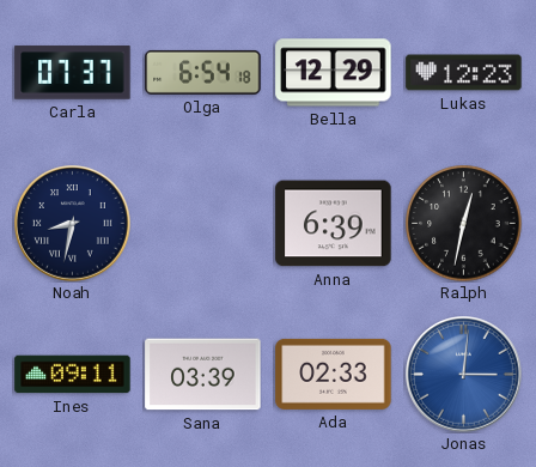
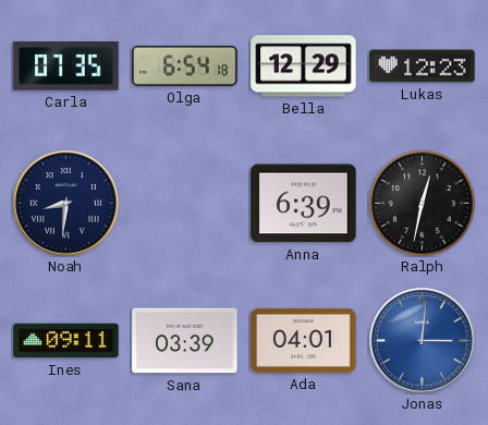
Carla: 07:37 -> 07:35
Noah: 8:32 -> 8:31
Ada: 02:33 -> 04:01
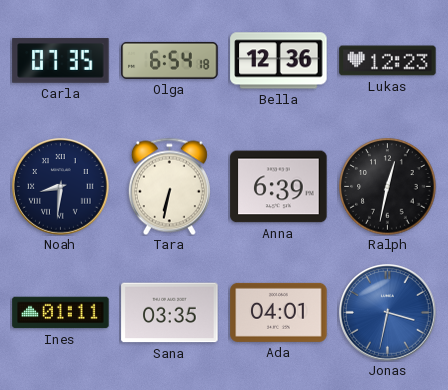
Bella: 12:29 -> 12:36
Tara: none -> 6:32
Ines: 09:11 -> 01:11
Sana: 03:39 -> 03:35
Jonas: 3:01 -> 3:32
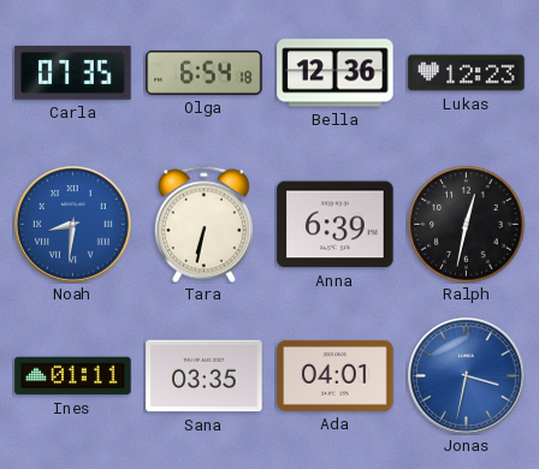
Noah dial: navy -> blue
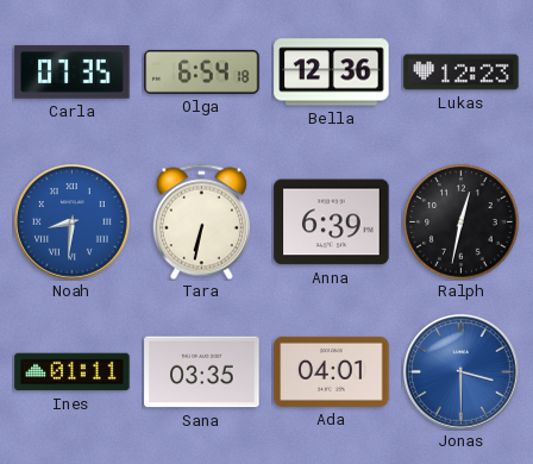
Jonas: 3:32 -> 3:30
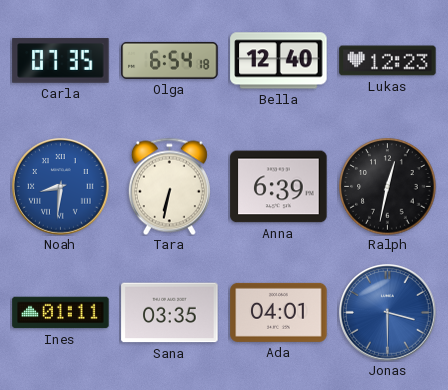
Bella: 12:36 -> 12:40
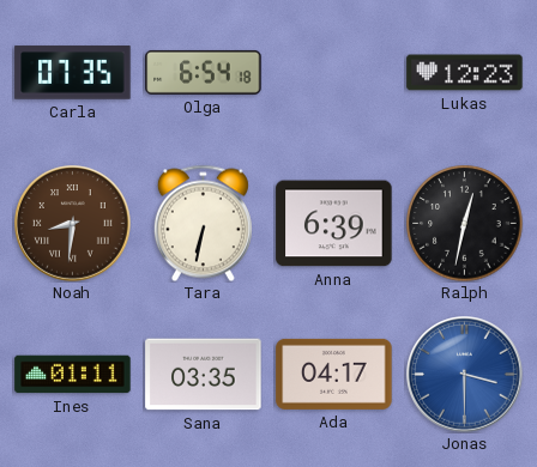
Bella: 12:40 -> none
Noah dial: blue -> brown
Ada: 04:01 -> 04:17
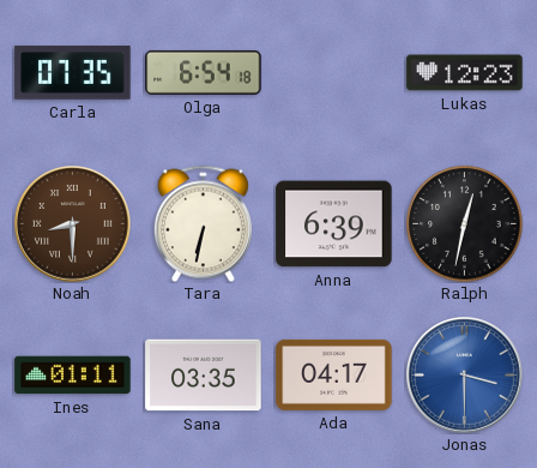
Noah: 8:31 -> 8:30
